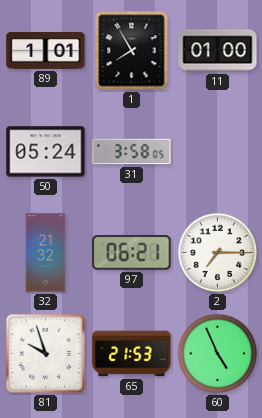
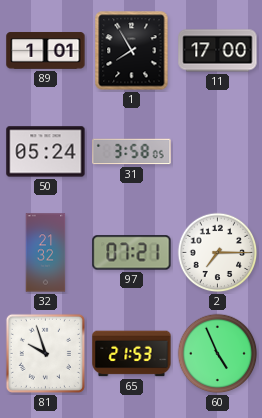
11: 01:00 -> 17:00
97: 06:21 -> 07:21
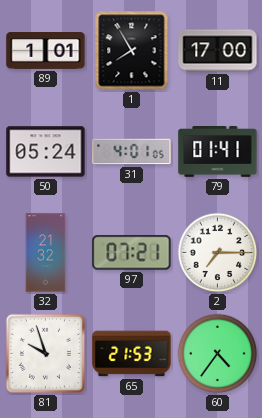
31: 3:58 -> 4:01
79: none -> 01:41
60: 4:56 -> 4:36
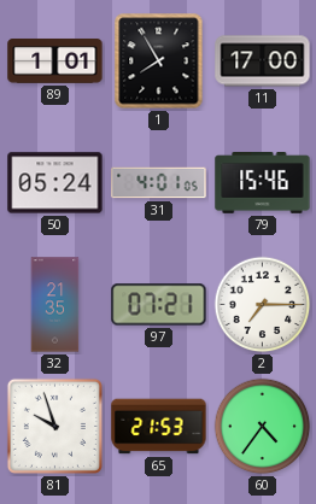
79: 01:41 -> 15:46
32: 21:32 -> 21:35
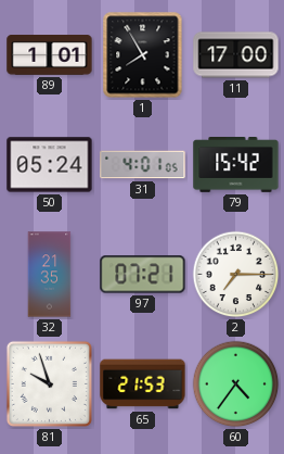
79: 15:46 -> 15:42
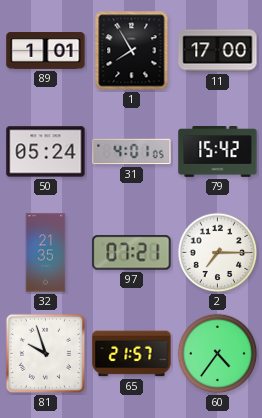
65: 21:53 -> 21:57
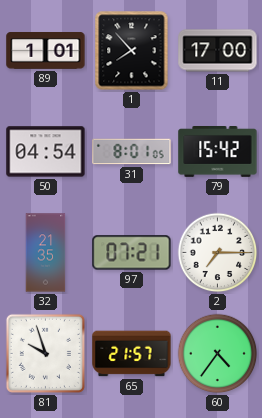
1: 7:55 -> 7:53
50: 05:24 -> 04:54
31: 4:01 -> 8:01
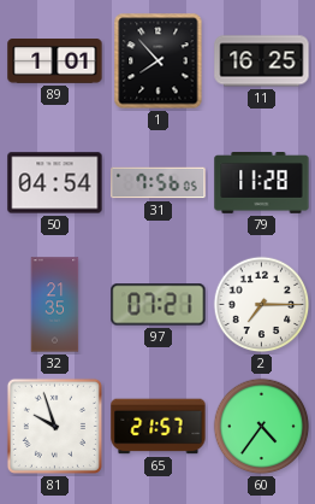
11: 17:00 -> 16:25
31: 8:01 -> 7:56
79: 15:42 -> 11:28
